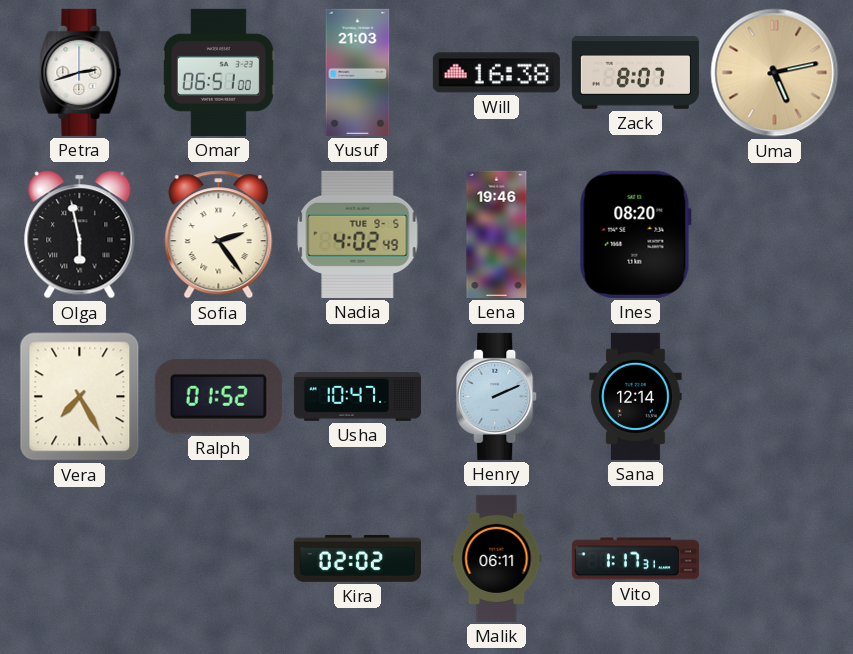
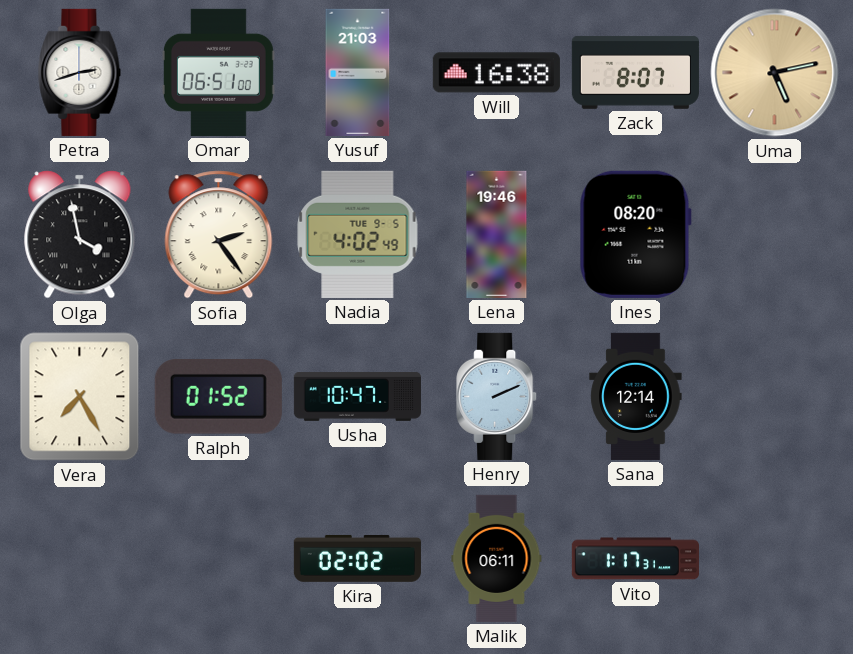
Olga: 5:58 -> 3:58
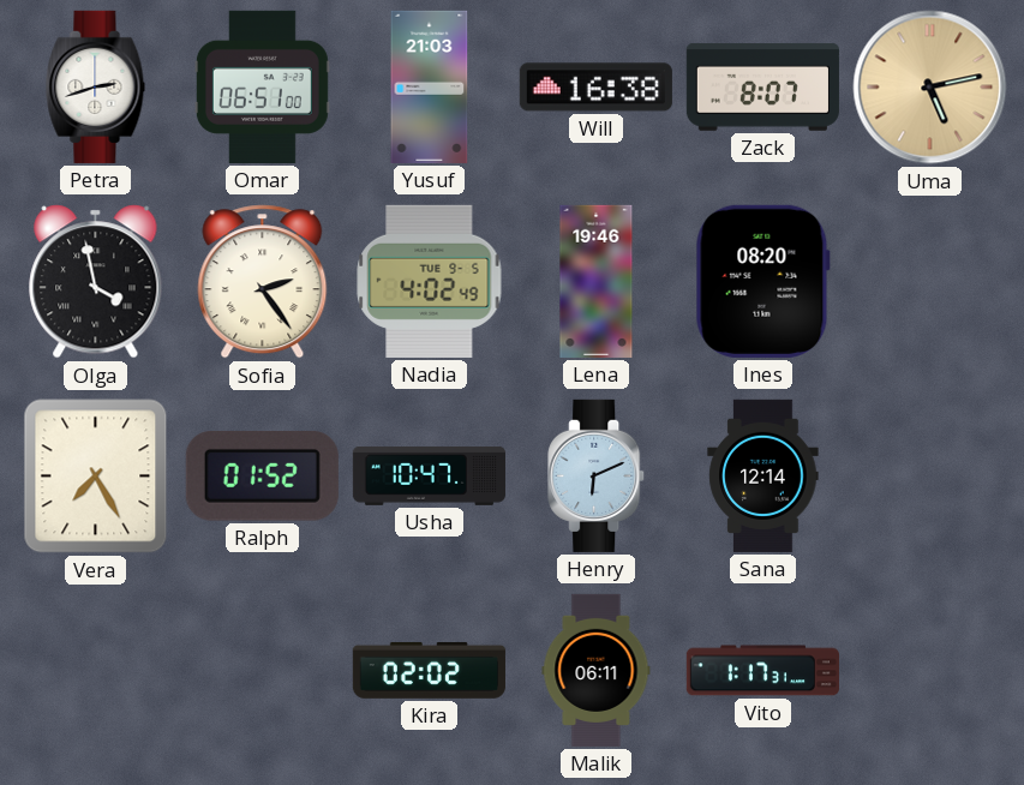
Henry: 2:11 -> 6:11
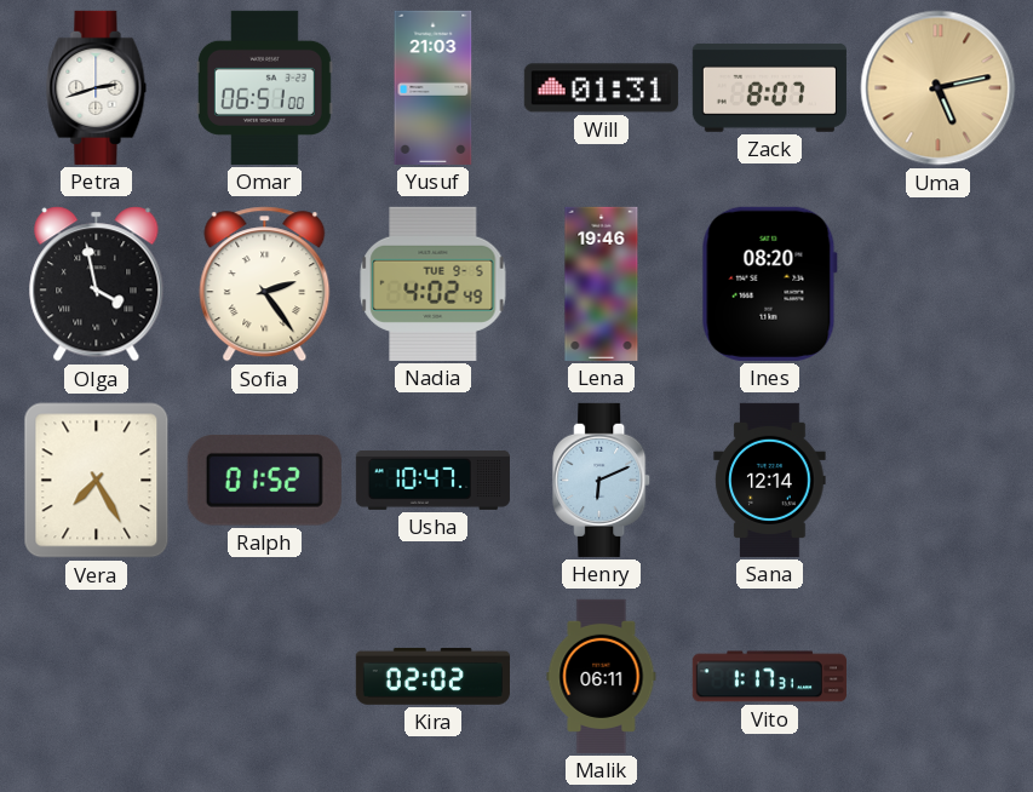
Will: 16:38 -> 01:31
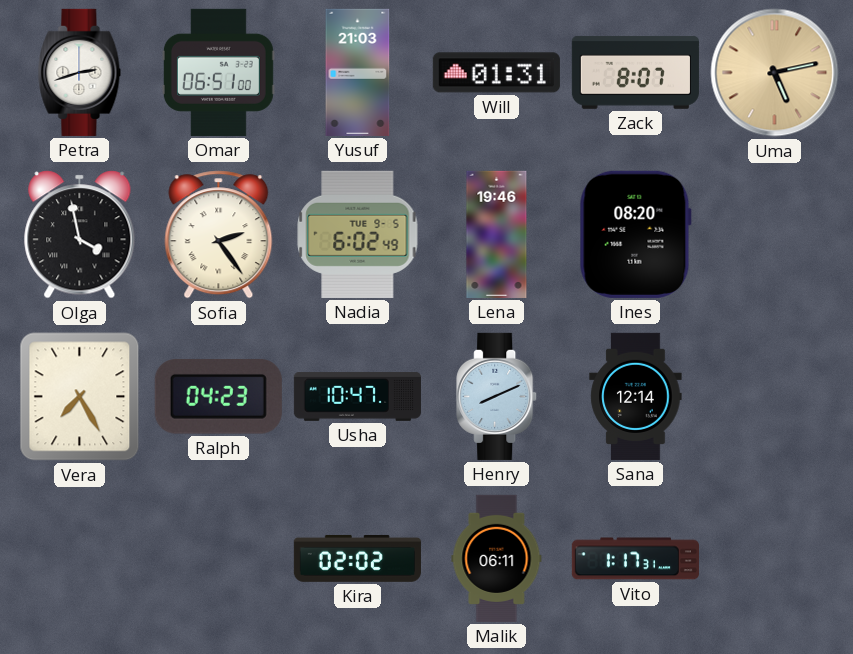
Nadia: 4:02 -> 6:02
Ralph: 01:52 -> 04:23
Henry: 6:11 -> 8:11
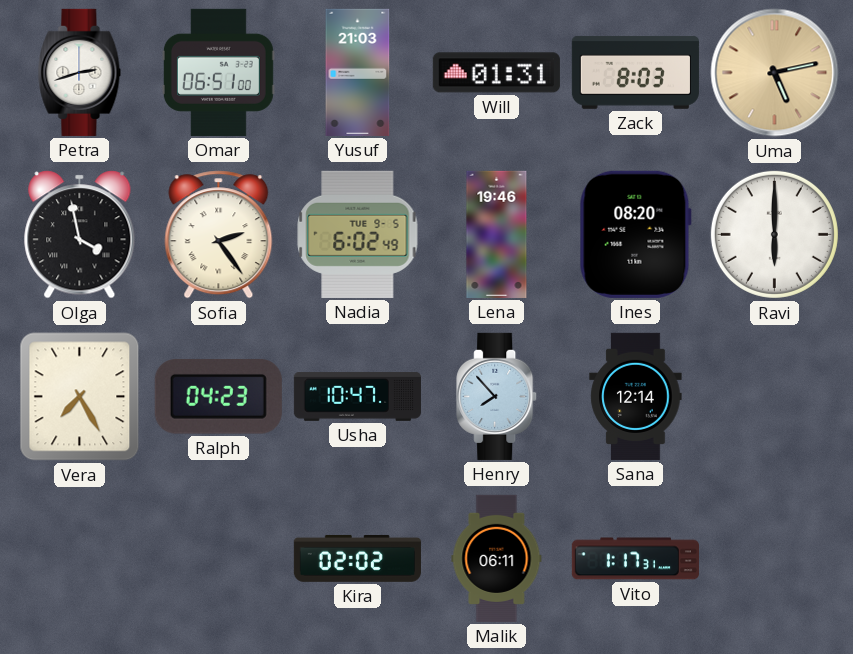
Zack: 8:07 -> 8:03
Ravi: none -> 6:00
Henry: 8:11 -> 7:53
